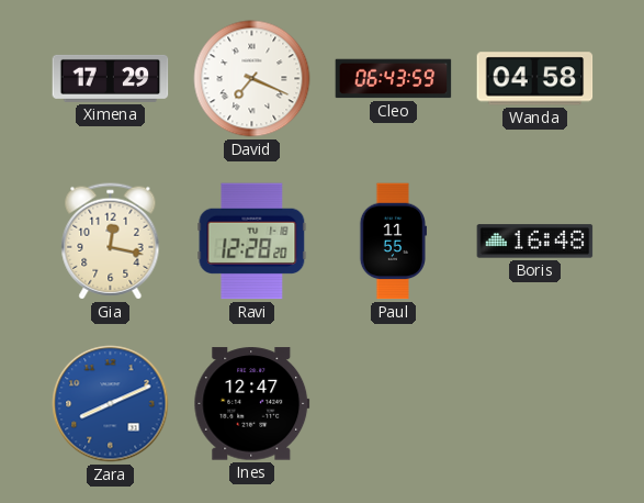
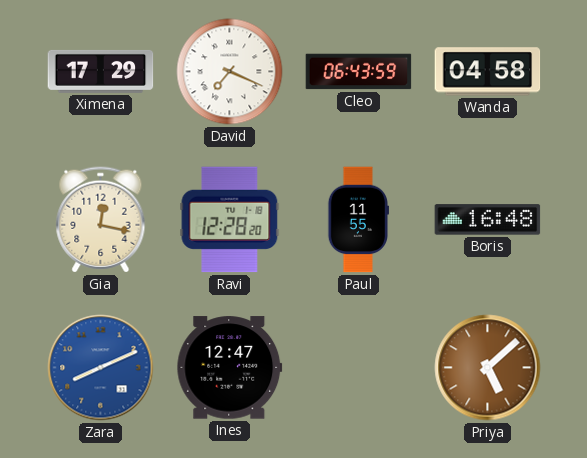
Priya: none -> 5:08
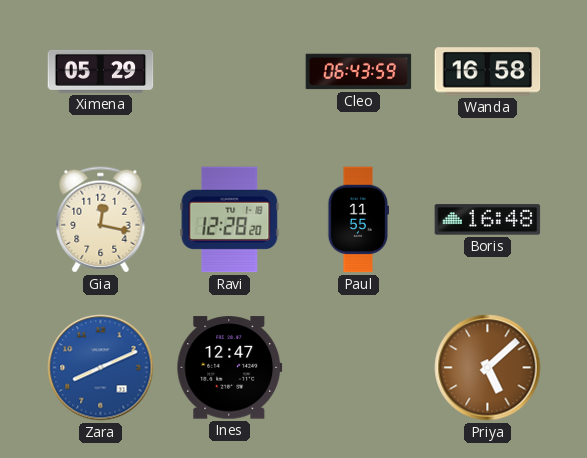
Ximena: 17:29 -> 05:29
David: 7:19 -> none
Wanda: 04:58 -> 16:58
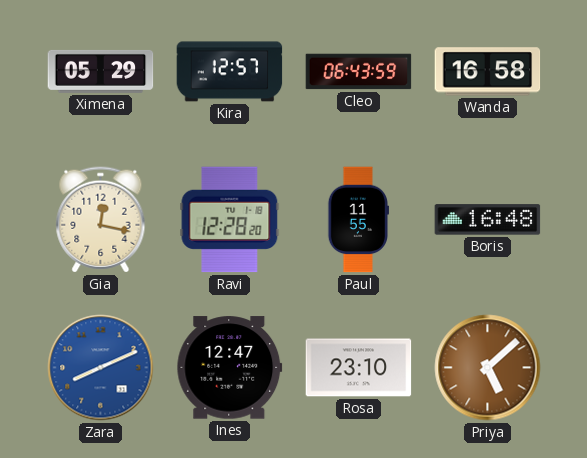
Kira: none -> 12:57
Rosa: none -> 23:10
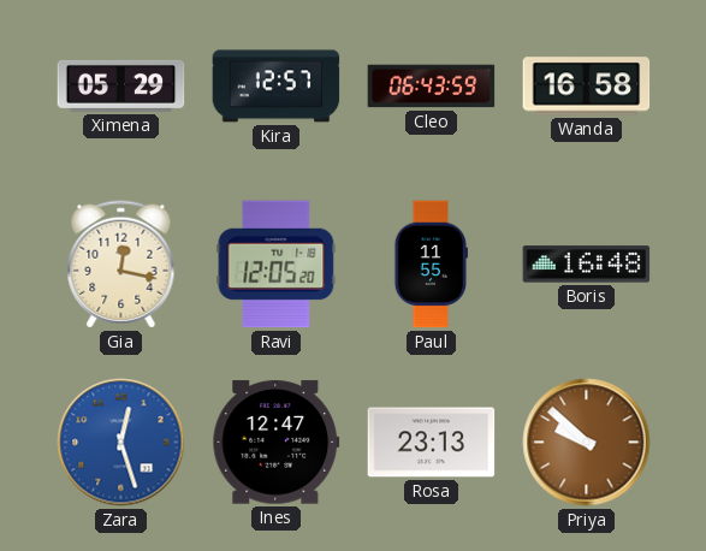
Ravi: 12:28 -> 12:05
Zara: 8:11 -> 12:27
Rosa: 23:10 -> 23:13
Priya: 5:08 -> 9:52
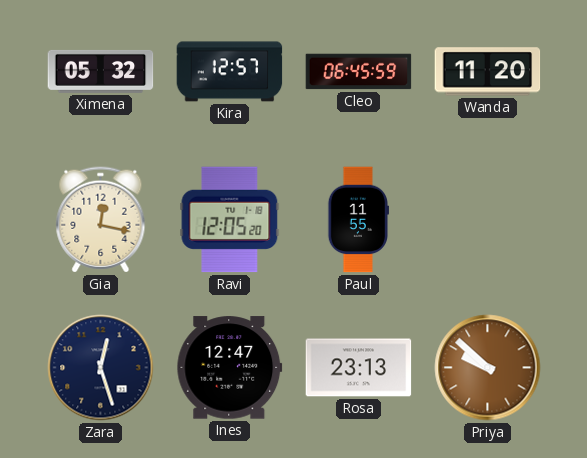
Ximena: 05:29 -> 05:32
Cleo: 06:43 -> 06:45
Wanda: 16:58 -> 11:20
Boris: 16:48 -> none
Zara dial: blue -> navy
